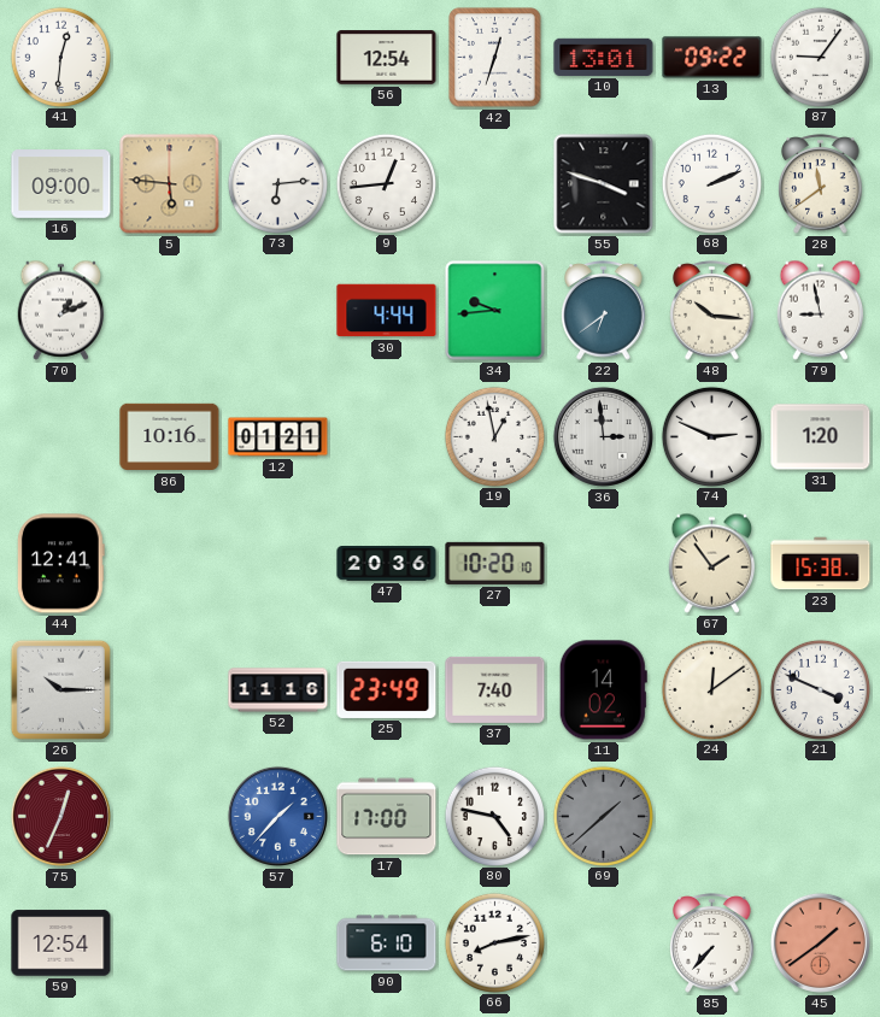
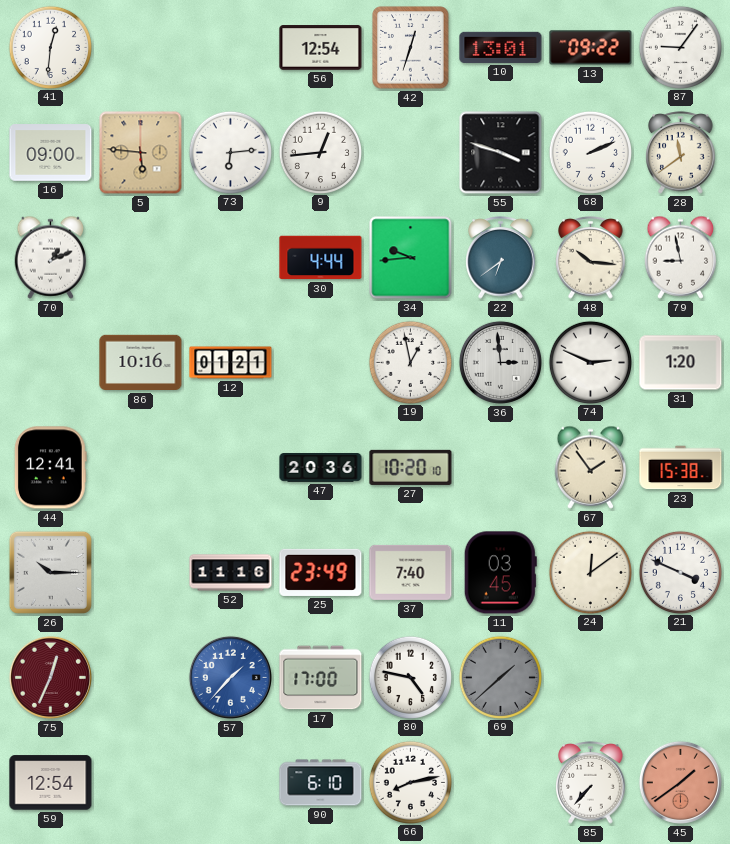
11: 14:02 -> 03:45
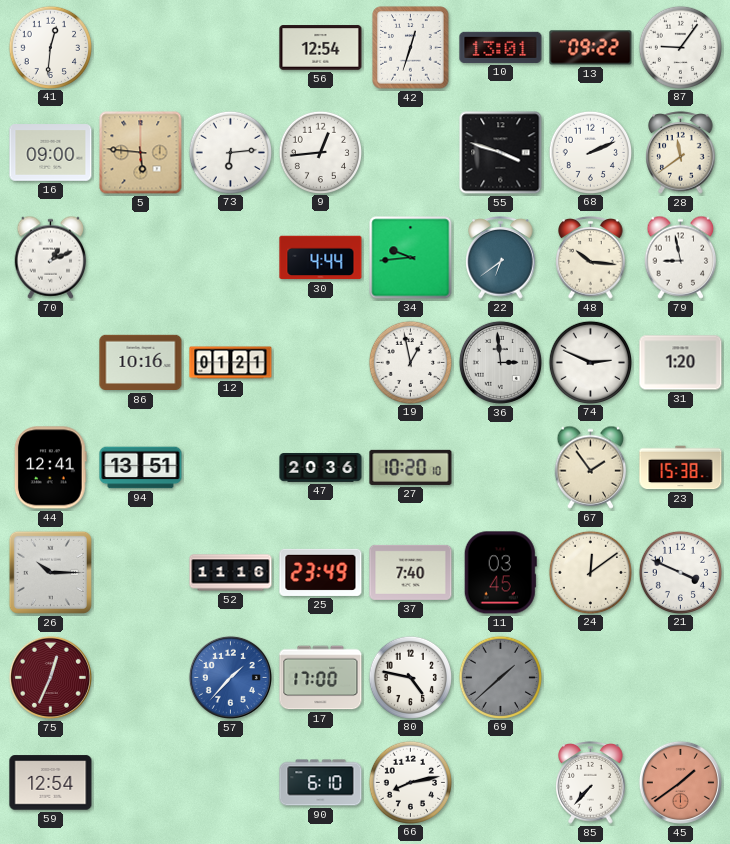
94: none -> 13:51
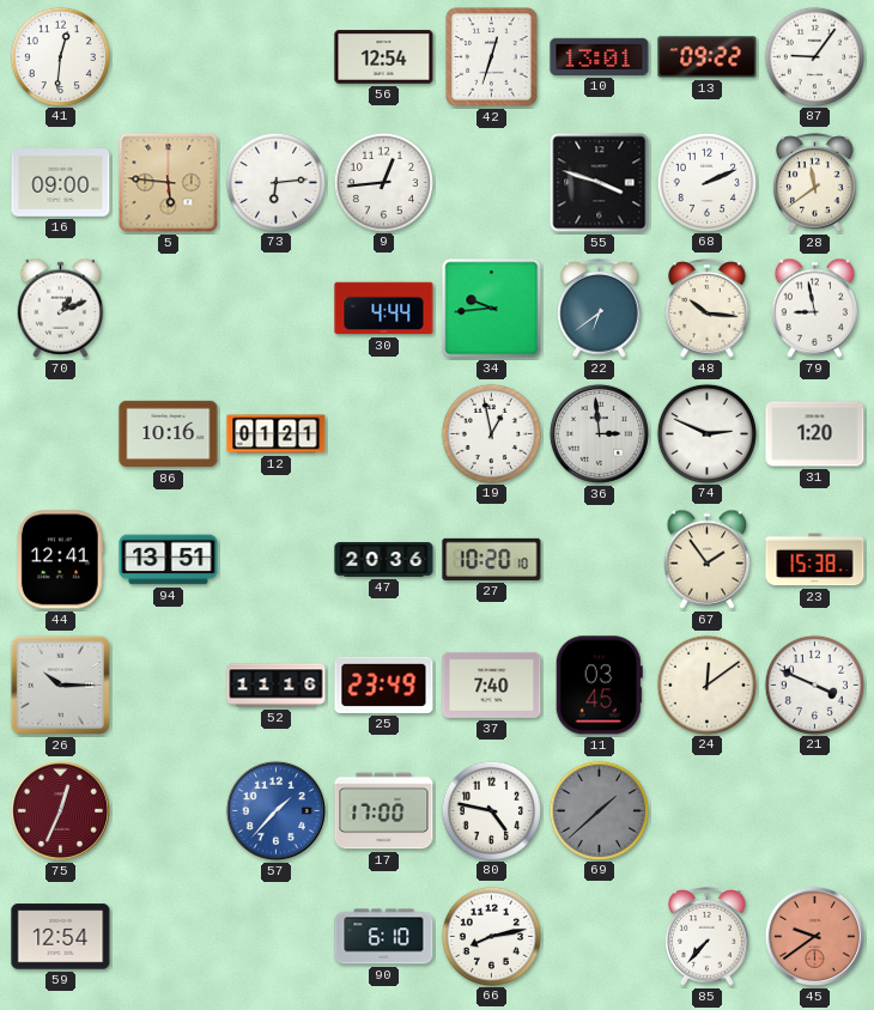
45: 1:39 -> 9:39
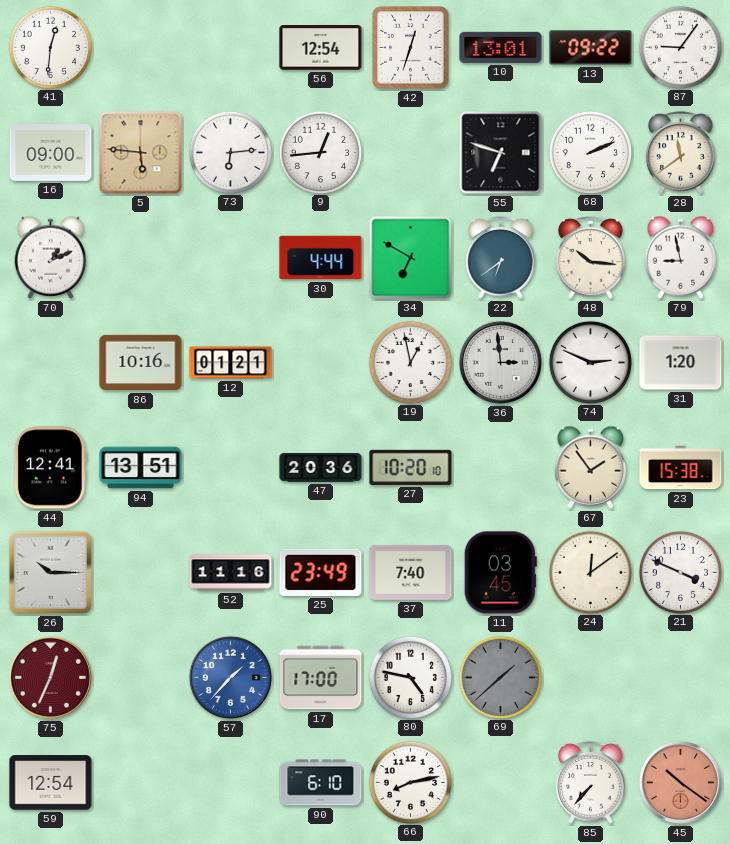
55: 3:48 -> 6:48
34: 9:44 -> 6:50
45: 9:39 -> 10:21
